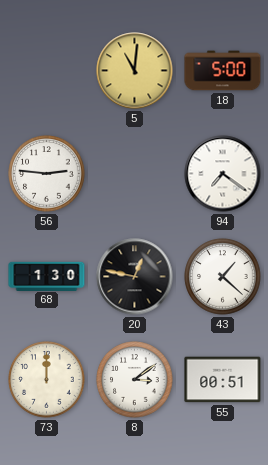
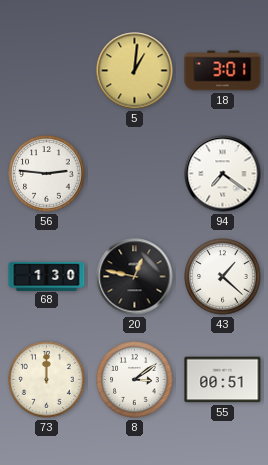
5: 11:01 -> 1:01
18: 5:00 -> 3:01
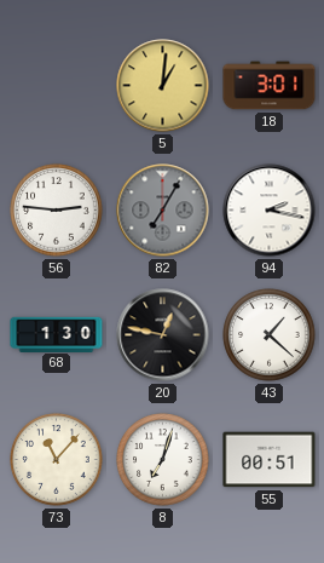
82: none -> 7:05
94: 7:21 -> 2:17
73: 12:00 -> 11:07
8: 3:09 -> 7:03
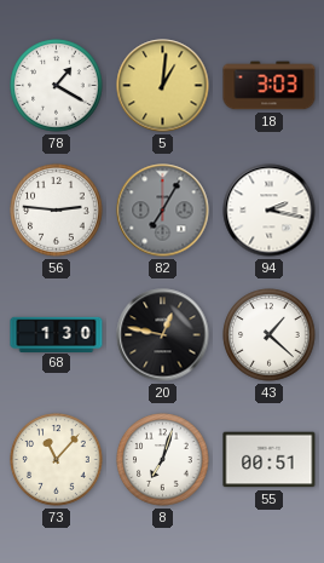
78: none -> 1:20
18: 3:01 -> 3:03
